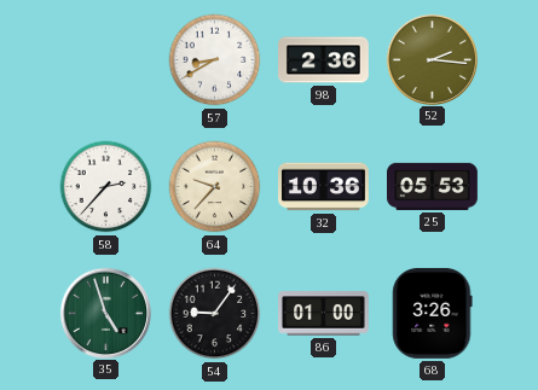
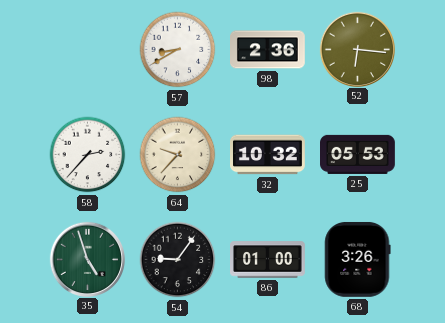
52: 2:16 -> 6:16
32: 10:36 -> 10:32
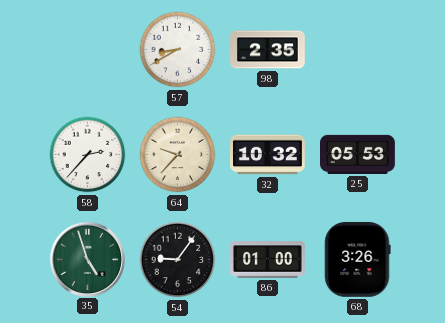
98: 2:36 -> 2:35
52: 6:16 -> none
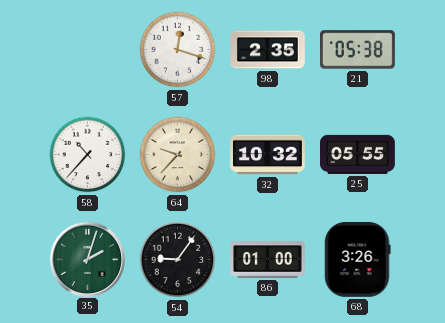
57: 8:40 -> 12:18
21: none -> 05:38
58: 2:37 -> 10:37
25: 05:53 -> 05:55
35: 4:57 -> 2:03
